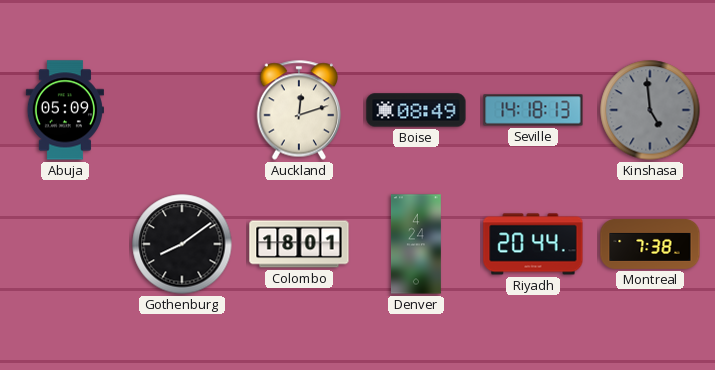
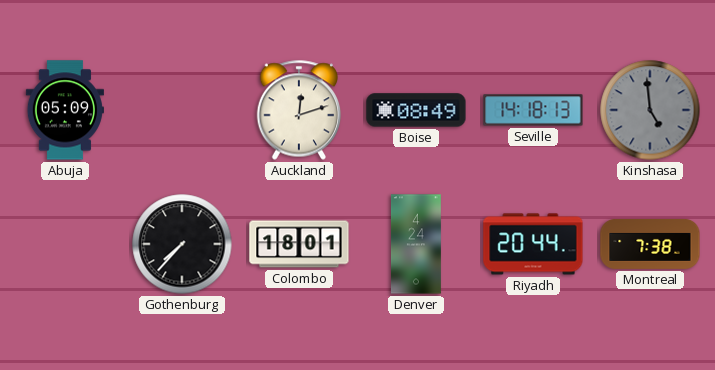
Gothenburg: 8:09 -> 7:37
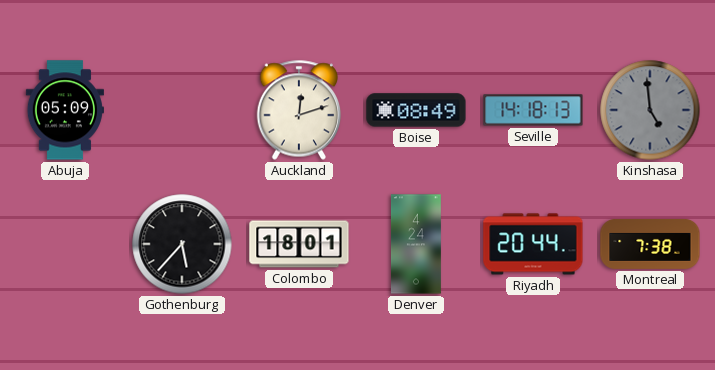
Gothenburg: 7:37 -> 5:37
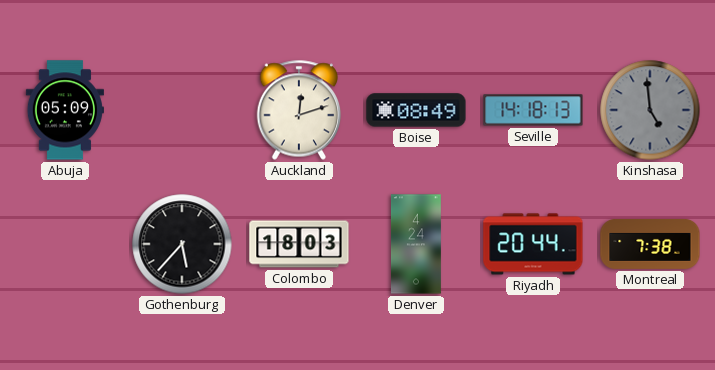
Colombo: 18:01 -> 18:03
